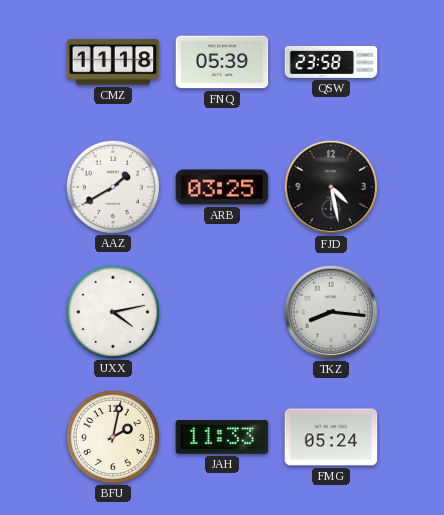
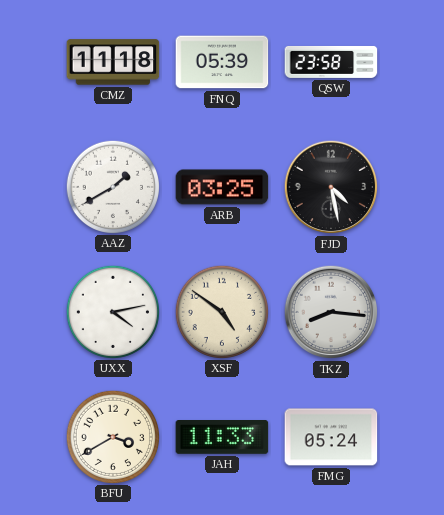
XSF: none -> 4:51
BFU: 2:02 -> 3:40
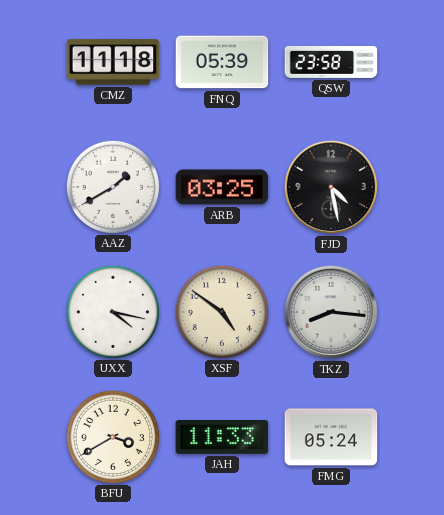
UXX: 4:13 -> 4:17
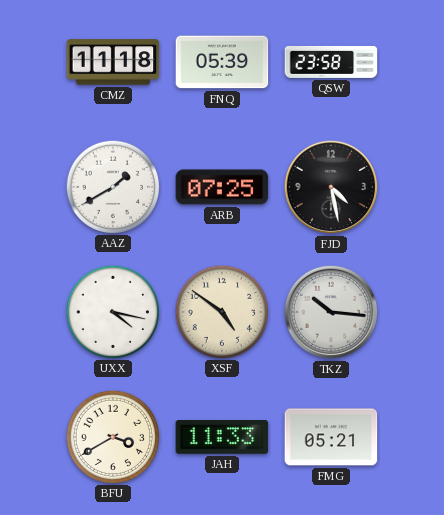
ARB: 03:25 -> 07:25
TKZ: 8:16 -> 10:16
FMG: 05:24 -> 05:21
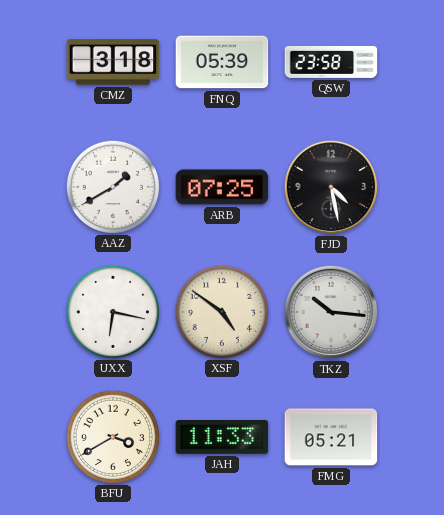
CMZ: 11:18 -> 3:18
UXX: 4:17 -> 6:17
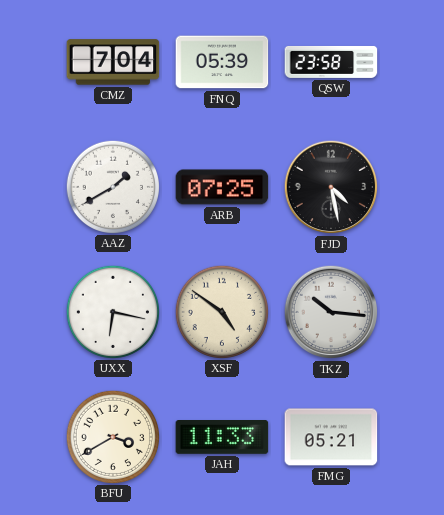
CMZ: 3:18 -> 7:04
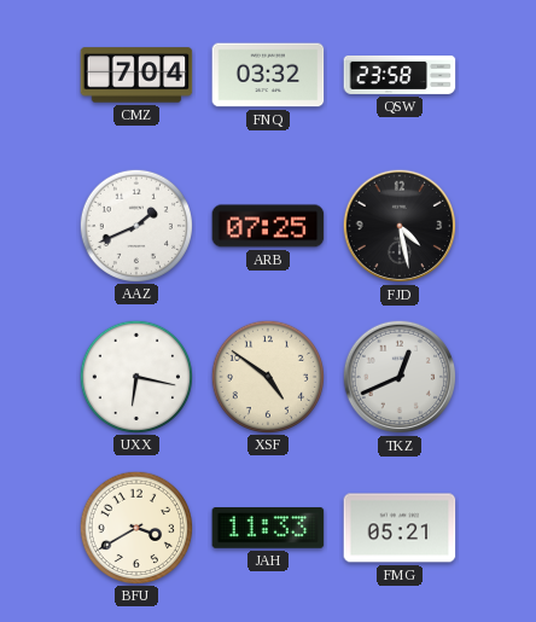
FNQ: 05:39 -> 03:32
AAZ: 1:40 -> 1:41
TKZ: 10:16 -> 12:41
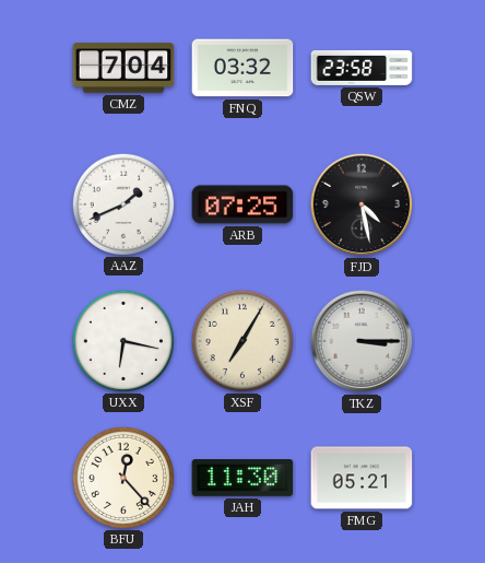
XSF: 4:51 -> 7:05
TKZ: 12:41 -> 3:15
BFU: 3:40 -> 12:23
JAH: 11:33 -> 11:30
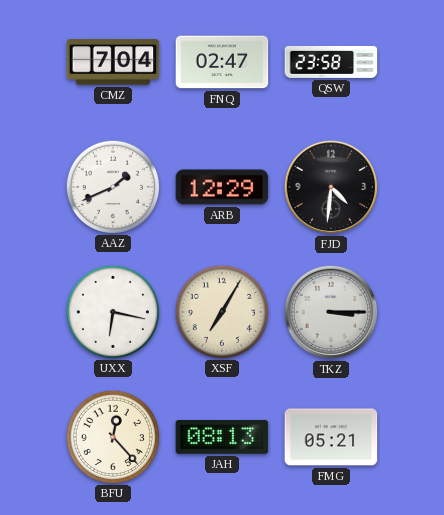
FNQ: 03:32 -> 02:47
ARB: 07:25 -> 12:29
FJD: 4:28 -> 4:31
JAH: 11:30 -> 08:13
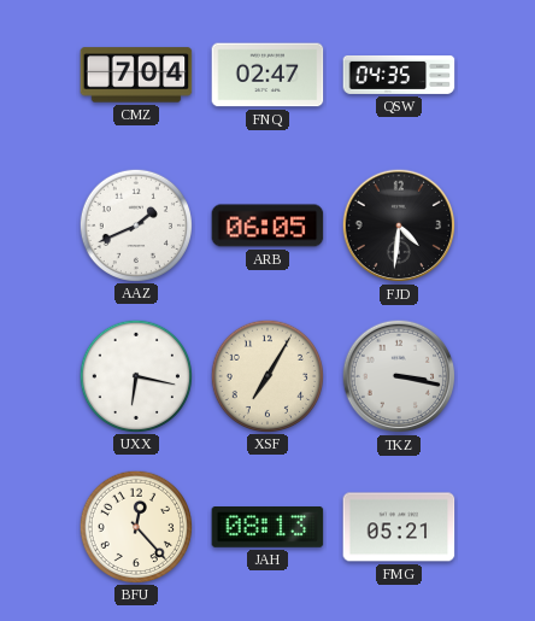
QSW: 23:58 -> 04:35
ARB: 12:29 -> 06:05
TKZ: 3:15 -> 3:17
